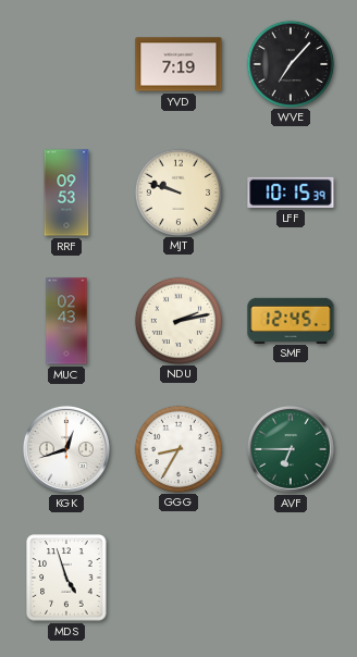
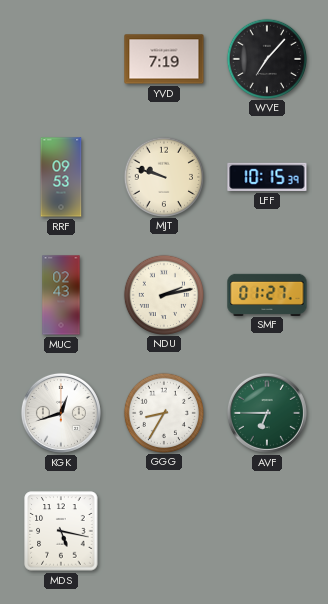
SMF: 12:45 -> 01:27
MDS: 4:57 -> 5:17
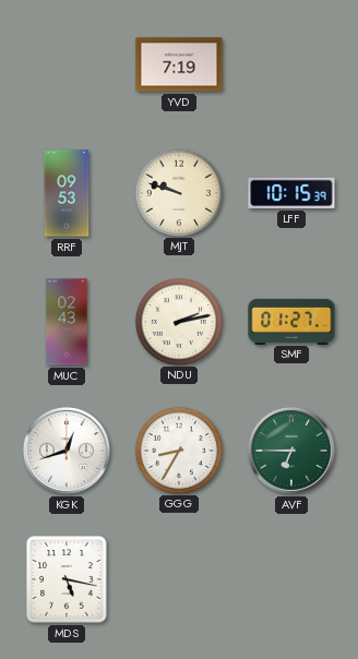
WVE: 7:07 -> none
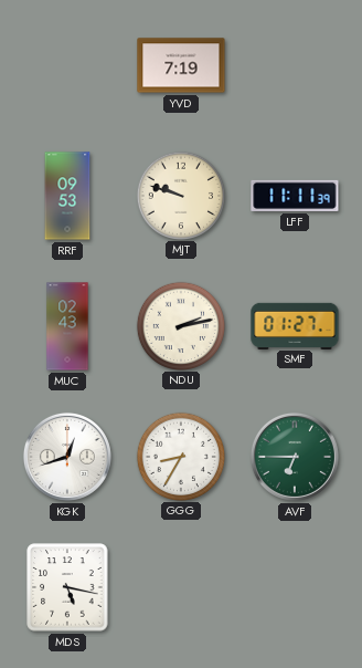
LFF: 10:15 -> 11:11
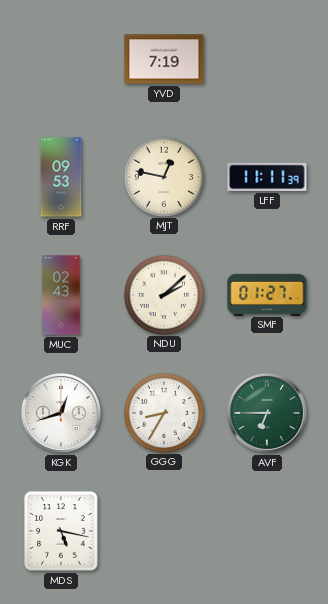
MJT: 9:48 -> 12:47
NDU: 2:13 -> 2:08
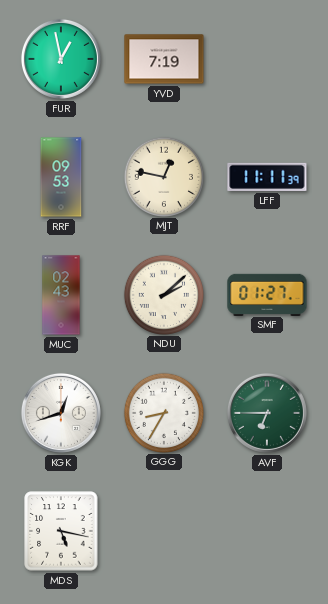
FUR: none -> 12:58
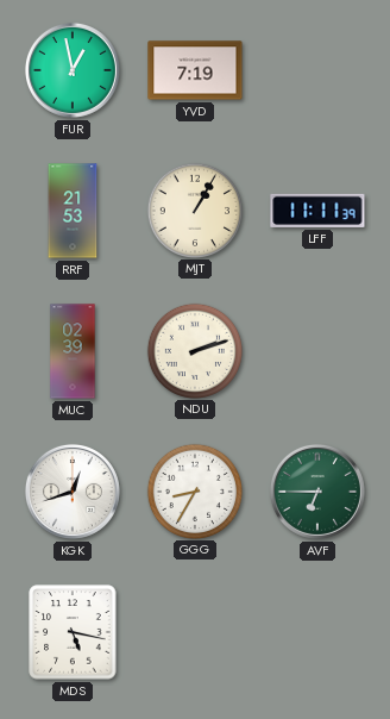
RRF: 09:53 -> 21:53
MJT: 12:47 -> 1:05
MUC: 02:43 -> 02:39
NDU: 2:08 -> 2:12
SMF: 01:27 -> none
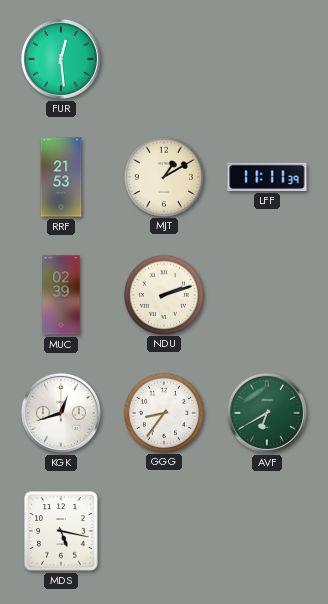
FUR: 12:58 -> 12:29
YVD: 7:19 -> none
MJT: 1:05 -> 1:10
GGG: 8:35 -> 8:36
AVF: 6:45 -> 6:40
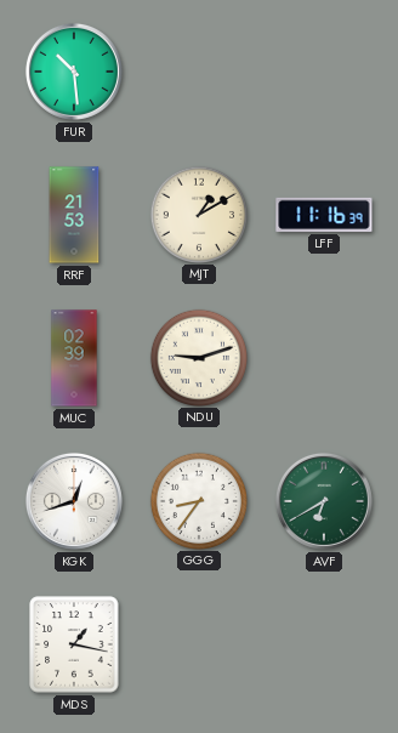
FUR: 12:29 -> 10:29
LFF: 11:11 -> 11:16
NDU: 2:12 -> 9:12
MDS: 5:17 -> 1:17
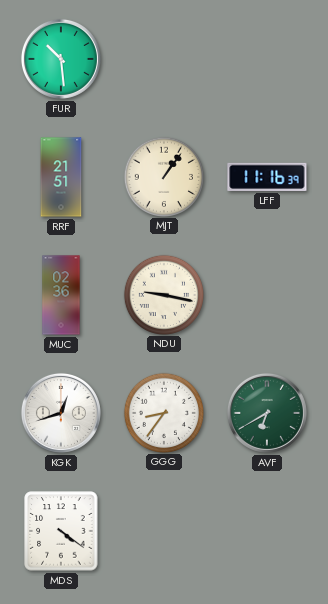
RRF: 21:53 -> 21:51
MJT: 1:10 -> 1:06
MUC: 02:39 -> 02:36
NDU: 9:12 -> 9:17
MDS: 1:17 -> 4:21
